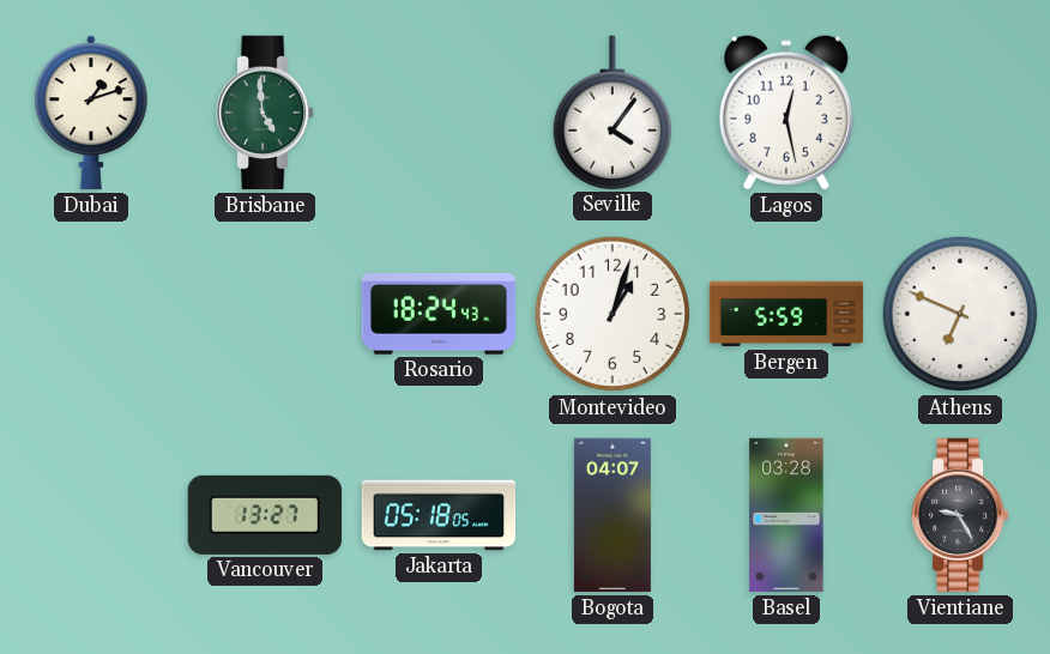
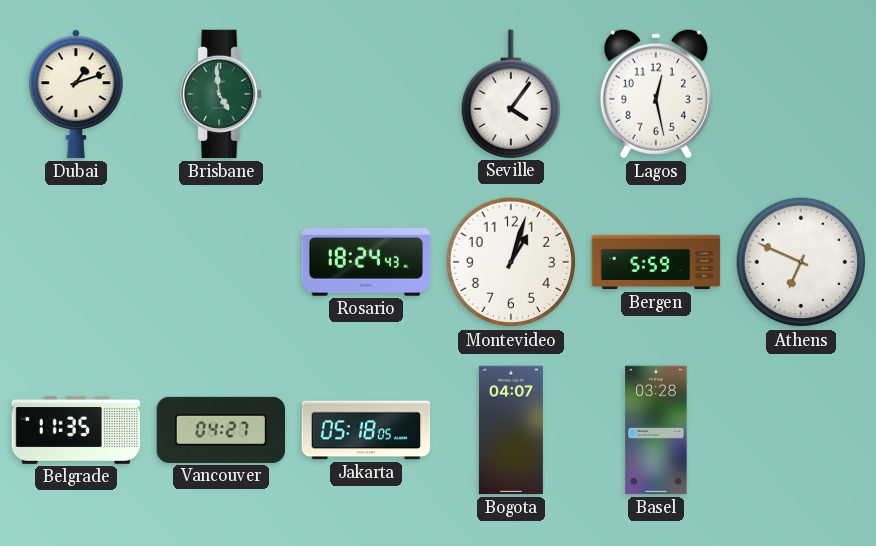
Belgrade: none -> 11:35
Vancouver: 13:27 -> 04:27
Vientiane: 9:25 -> none
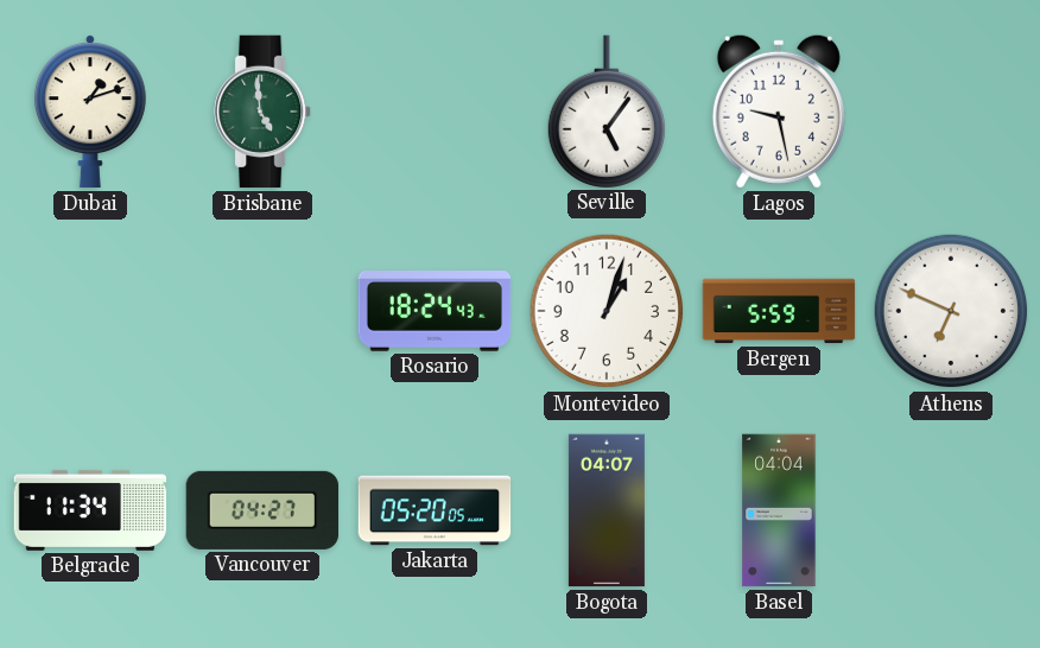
Seville: 4:06 -> 5:06
Lagos: 12:28 -> 9:28
Belgrade: 11:35 -> 11:34
Jakarta: 05:18 -> 05:20
Basel: 03:28 -> 04:04
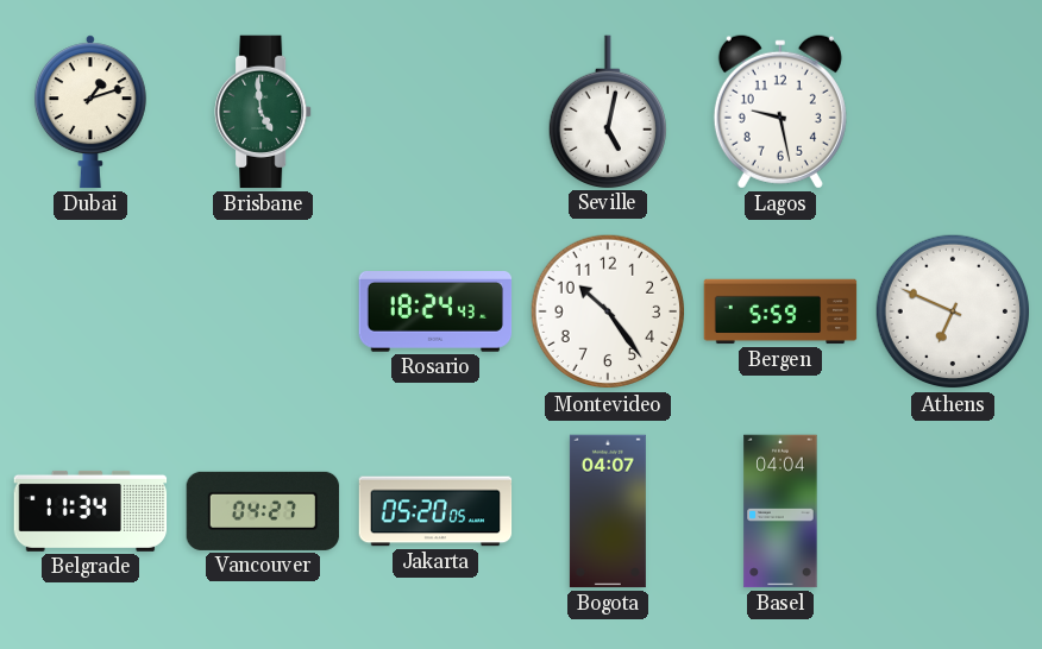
Seville: 5:06 -> 5:02
Montevideo: 1:03 -> 10:24
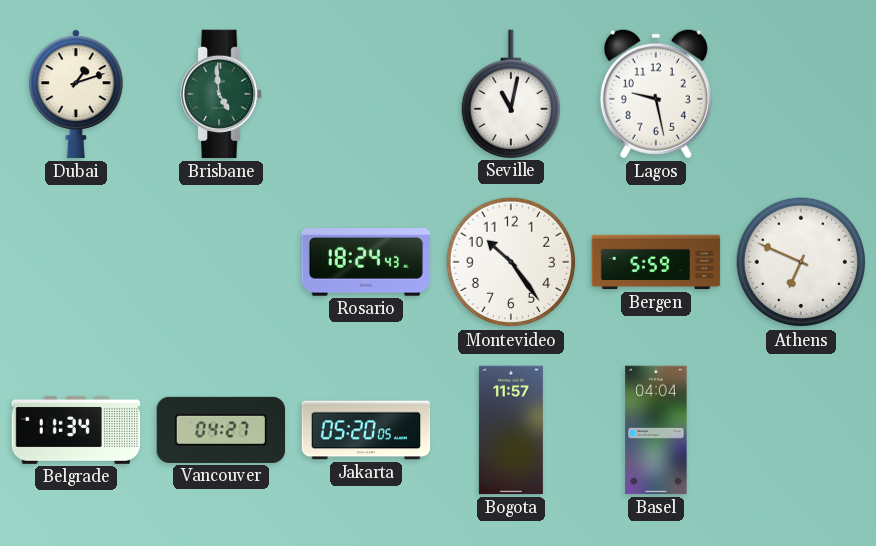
Seville: 5:02 -> 11:02
Bogota: 04:07 -> 11:57
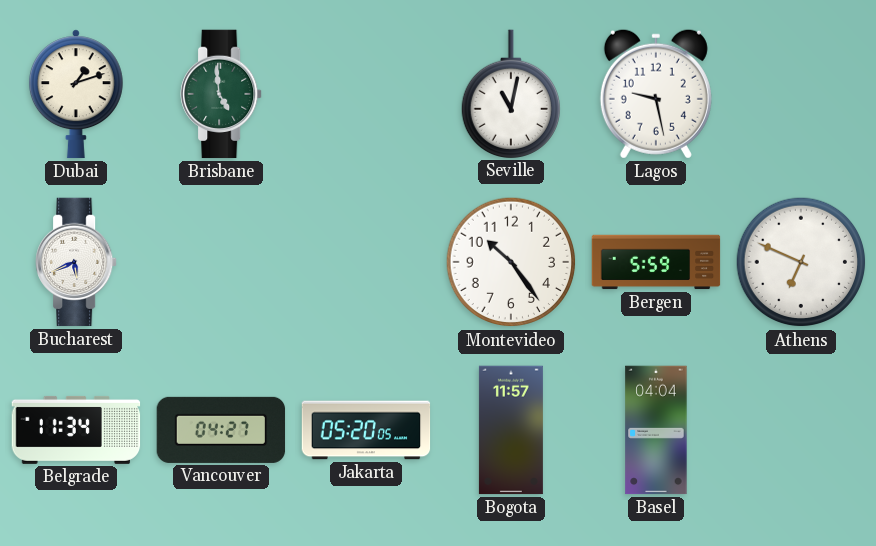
Bucharest: none -> 5:41
Rosario: 18:24 -> none
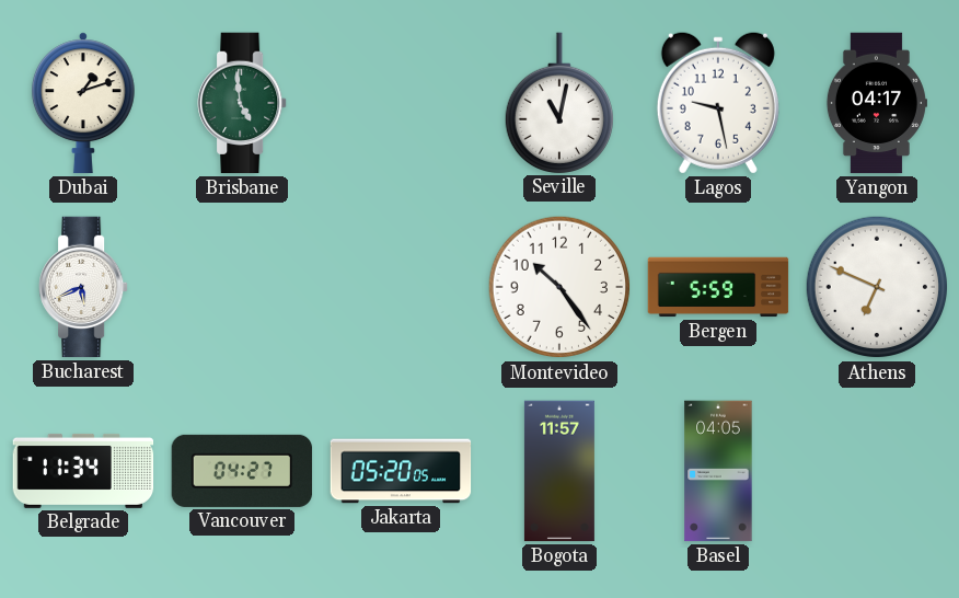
Yangon: none -> 04:17
Basel: 04:04 -> 04:05
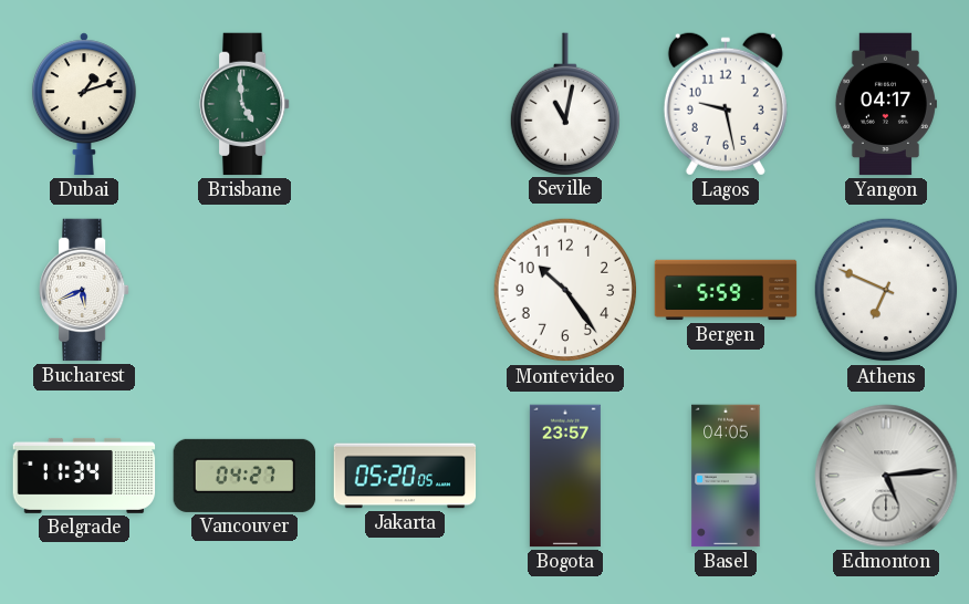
Bogota: 11:57 -> 23:57
Edmonton: none -> 5:14
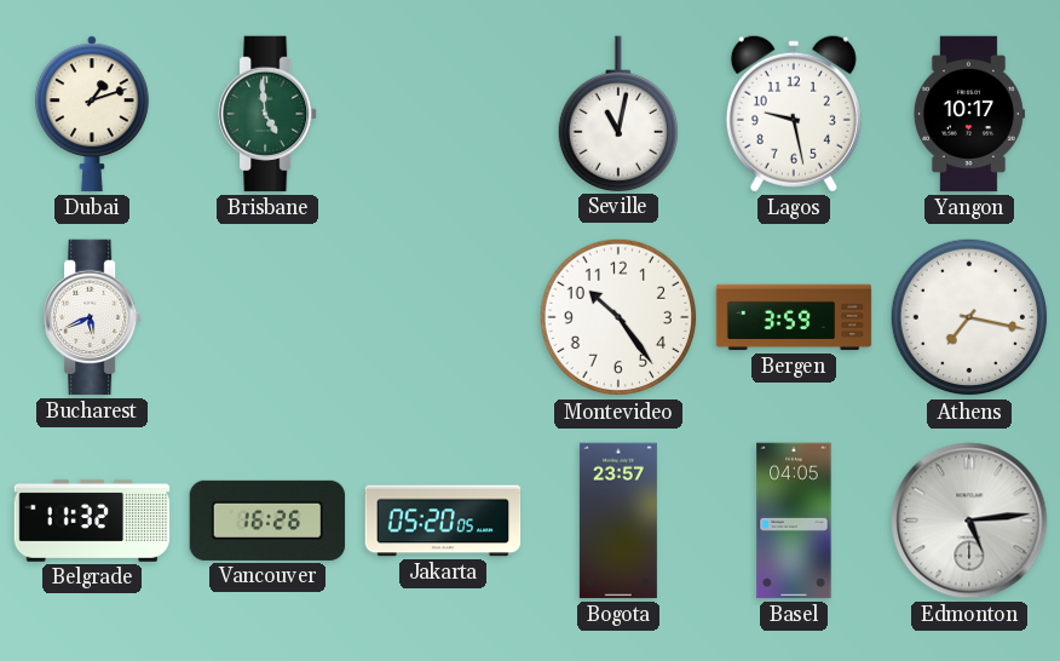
Yangon: 04:17 -> 10:17
Bergen: 5:59 -> 3:59
Athens: 6:49 -> 7:17
Belgrade: 11:34 -> 11:32
Vancouver: 04:27 -> 16:26
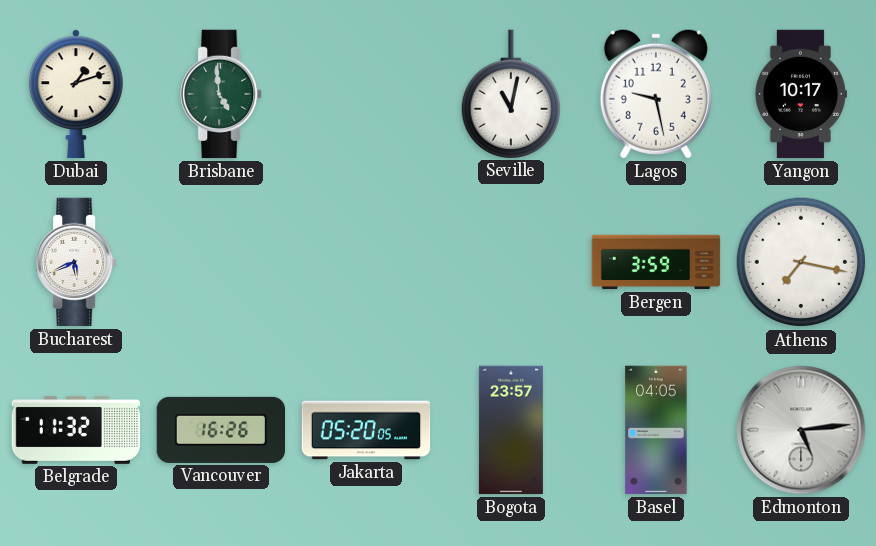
Montevideo: 10:24 -> none
